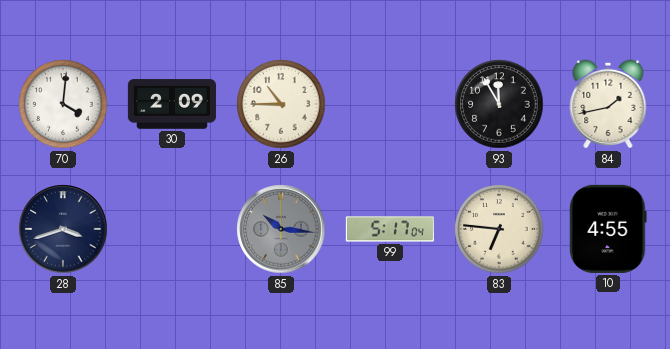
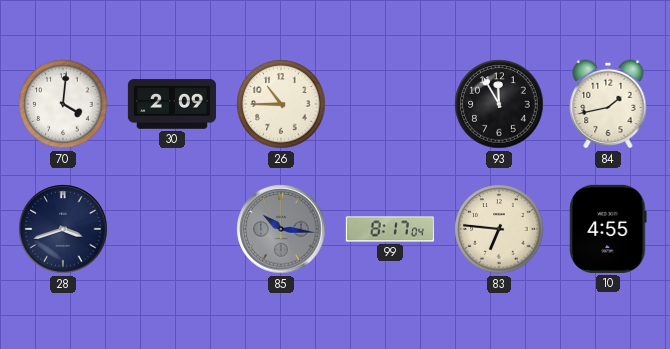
99: 5:17 -> 8:17
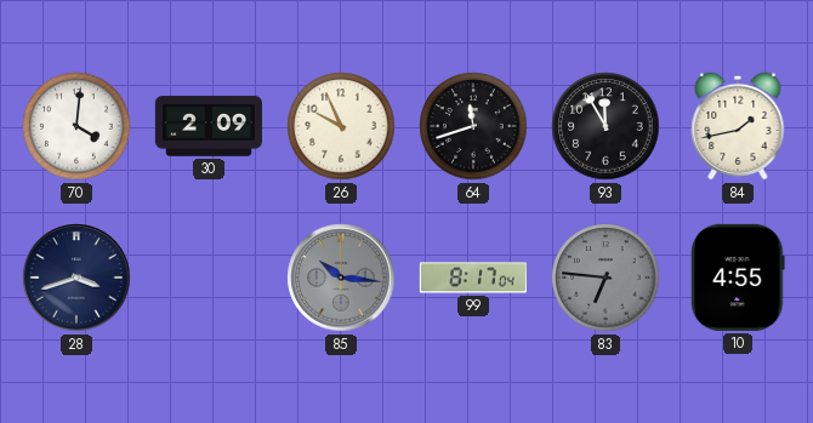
26: 10:45 -> 9:56
64: none -> 11:42
83 dial: cream -> grey
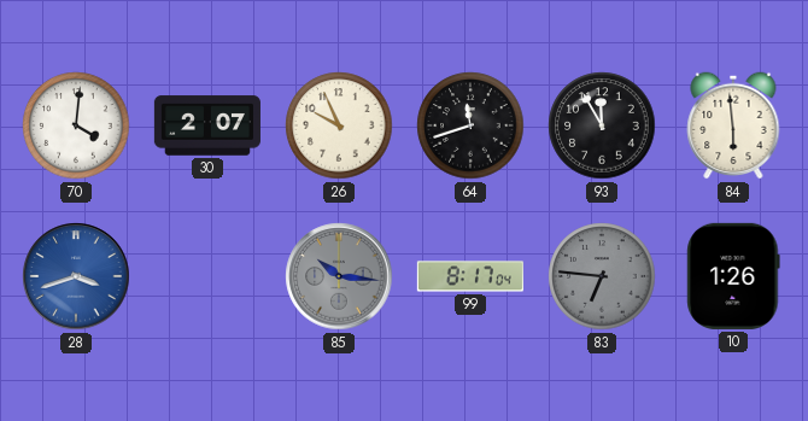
30: 2:09 -> 2:07
84: 1:43 -> 5:59
28 dial: navy -> blue
10: 4:55 -> 1:26
